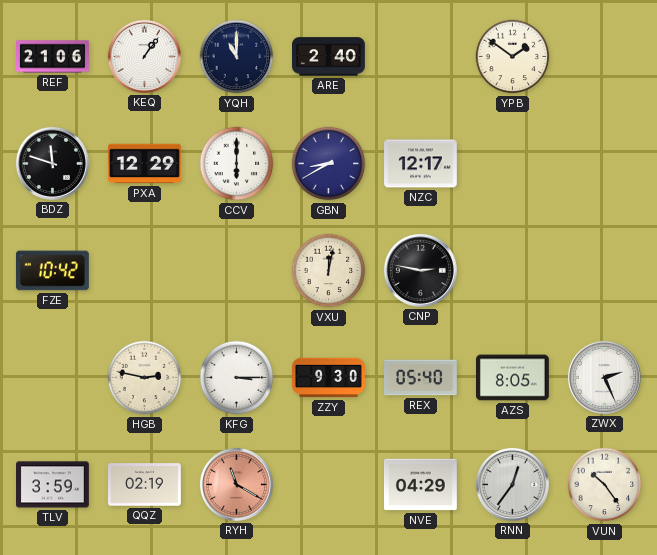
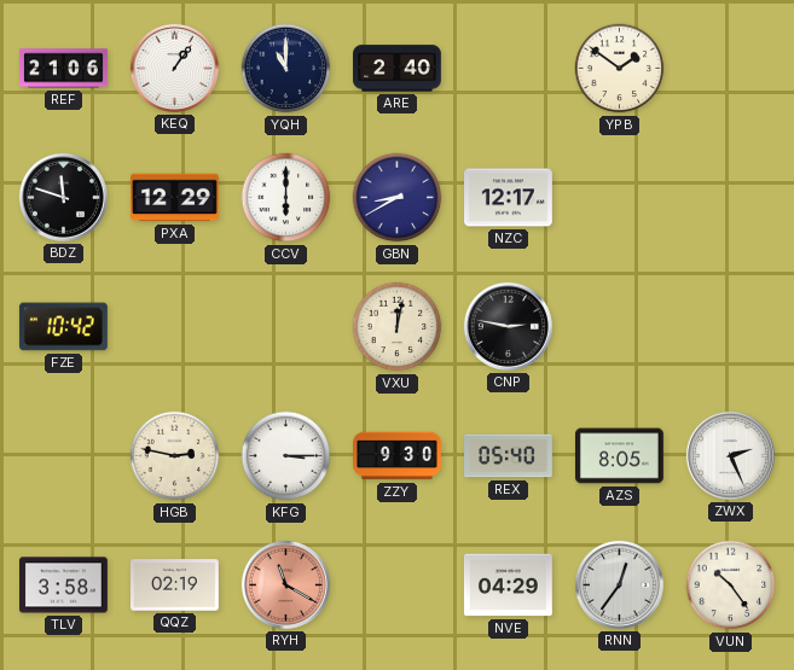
TLV: 3:59 -> 3:58
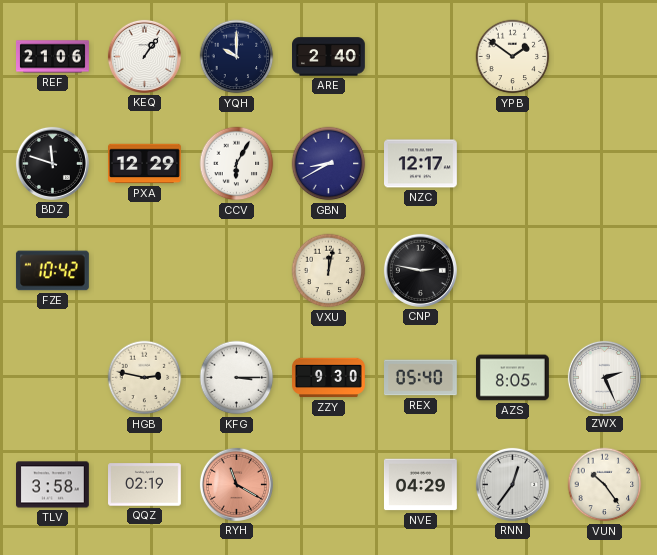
YQH: 11:00 -> 10:00
CCV: 6:00 -> 6:05
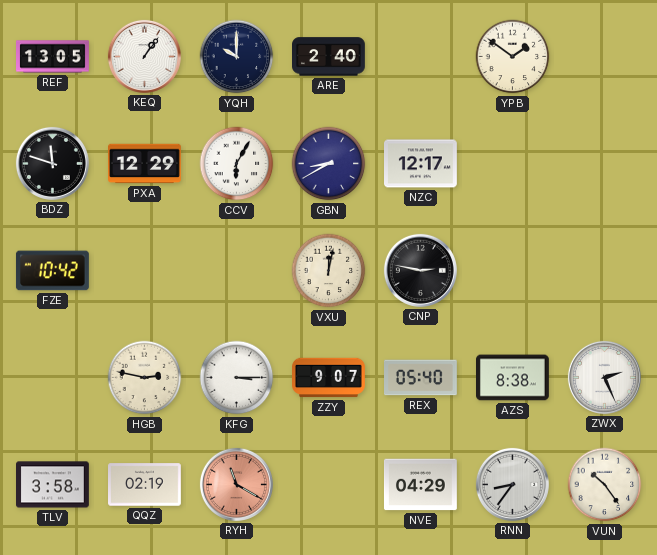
REF: 21:06 -> 13:05
ZZY: 9:30 -> 9:07
AZS: 8:05 -> 8:38
RNN: 12:36 -> 8:36
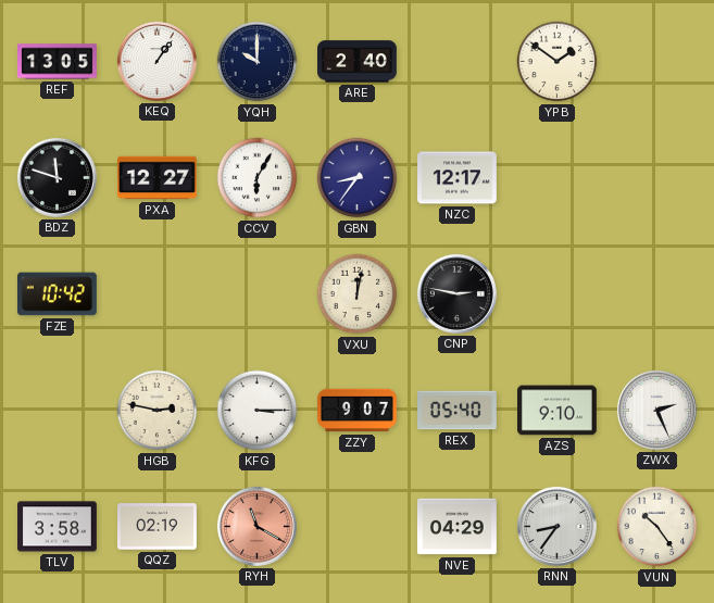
PXA: 12:29 -> 12:27
GBN: 8:40 -> 8:36
AZS: 8:38 -> 9:10
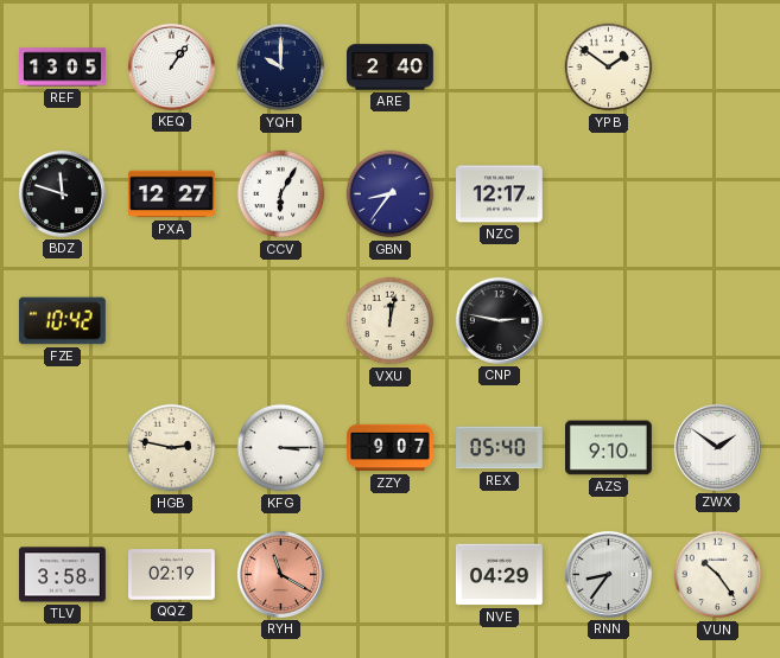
ZWX: 2:26 -> 1:51
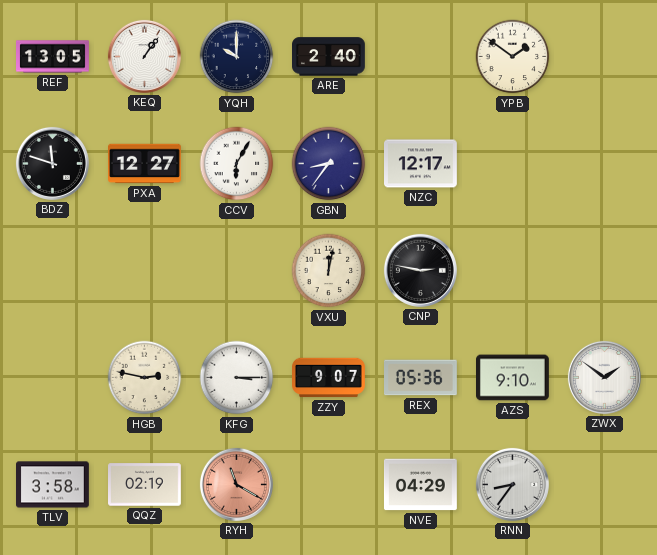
FZE: 10:42 -> none
REX: 05:40 -> 05:36
VUN: 10:24 -> none
